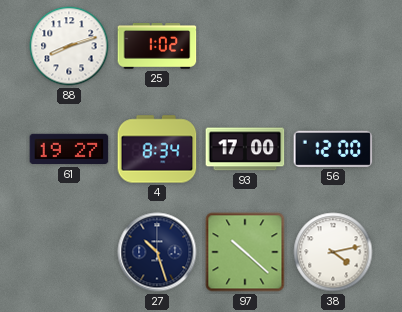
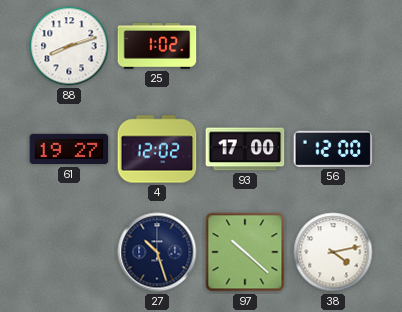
4: 8:34 -> 12:02
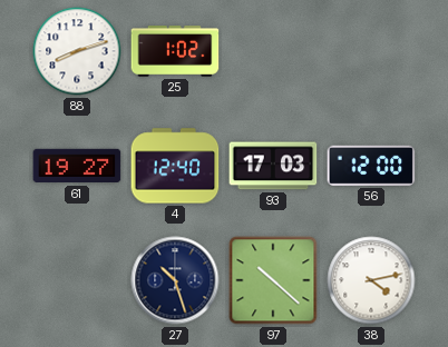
4: 12:02 -> 12:40
93: 17:00 -> 17:03
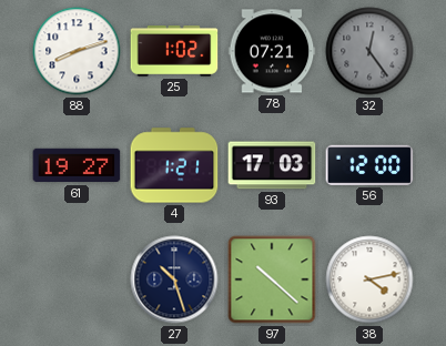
78: none -> 07:21
32: none -> 12:24
4: 12:40 -> 1:21
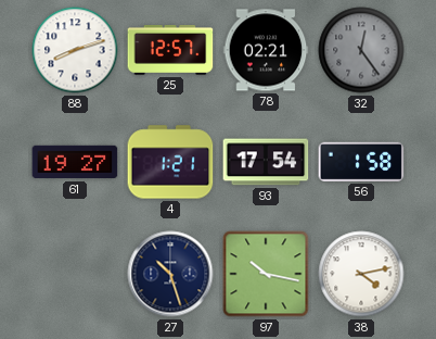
25: 1:02 -> 12:57
78: 07:21 -> 02:21
93: 17:03 -> 17:54
56: 12:00 -> 1:58
97: 10:22 -> 10:17
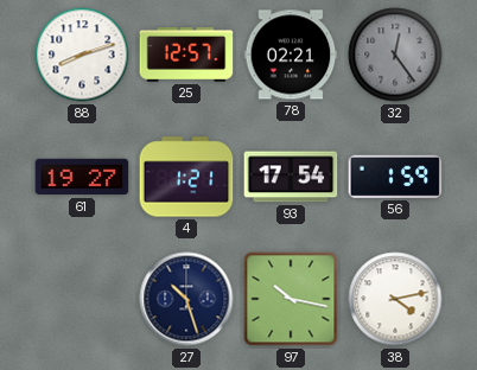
56: 1:58 -> 1:59
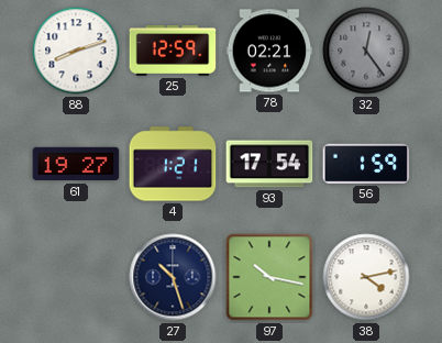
25: 12:57 -> 12:59
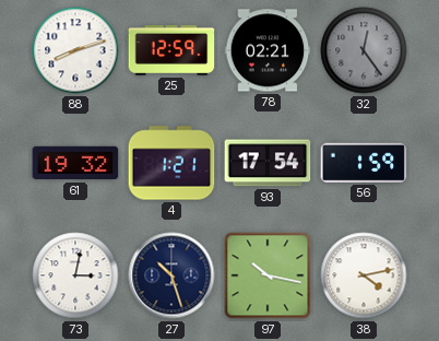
61: 19:27 -> 19:32
73: none -> 3:02
